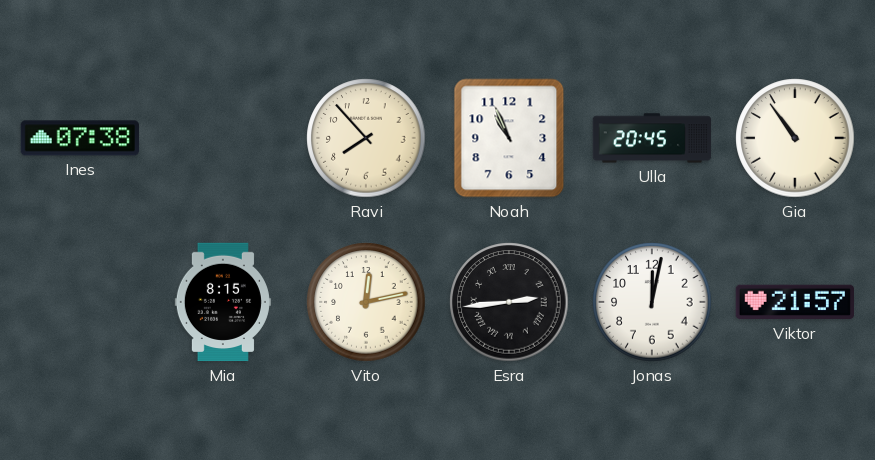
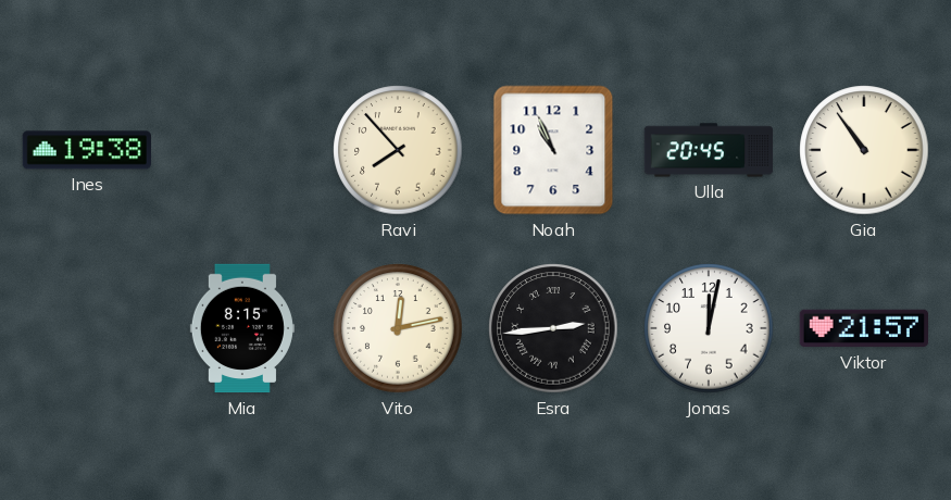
Ines: 07:38 -> 19:38
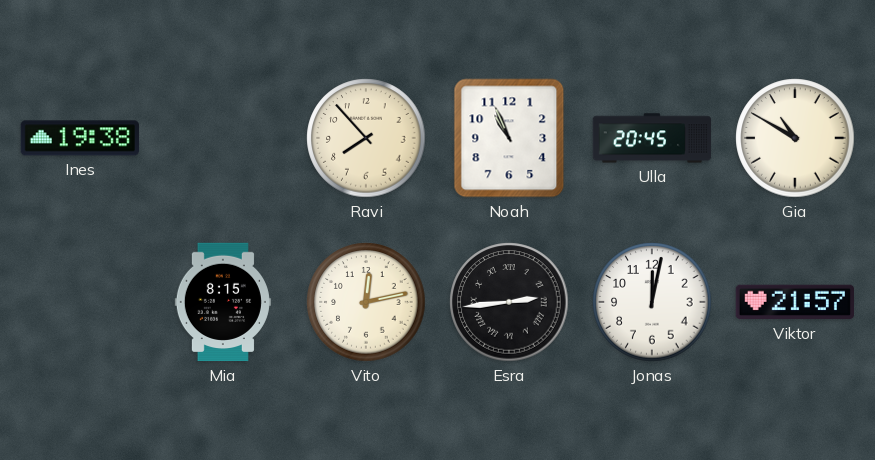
Gia: 10:54 -> 10:50
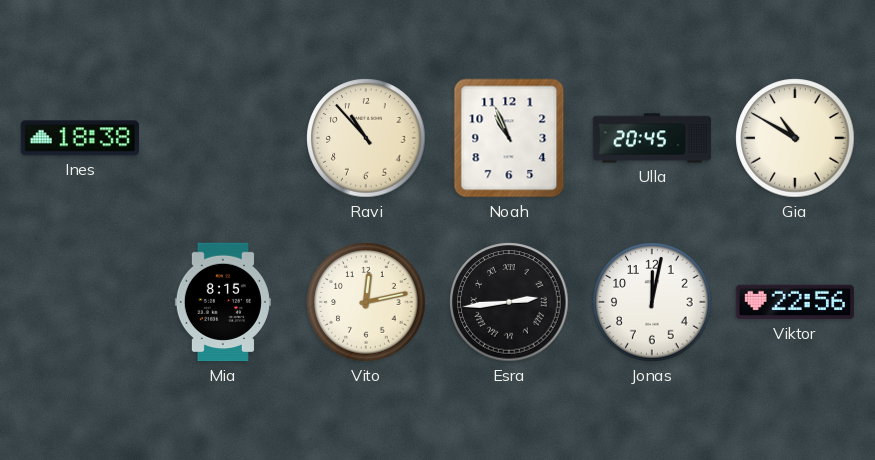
Ines: 19:38 -> 18:38
Ravi: 7:53 -> 10:53
Viktor: 21:57 -> 22:56
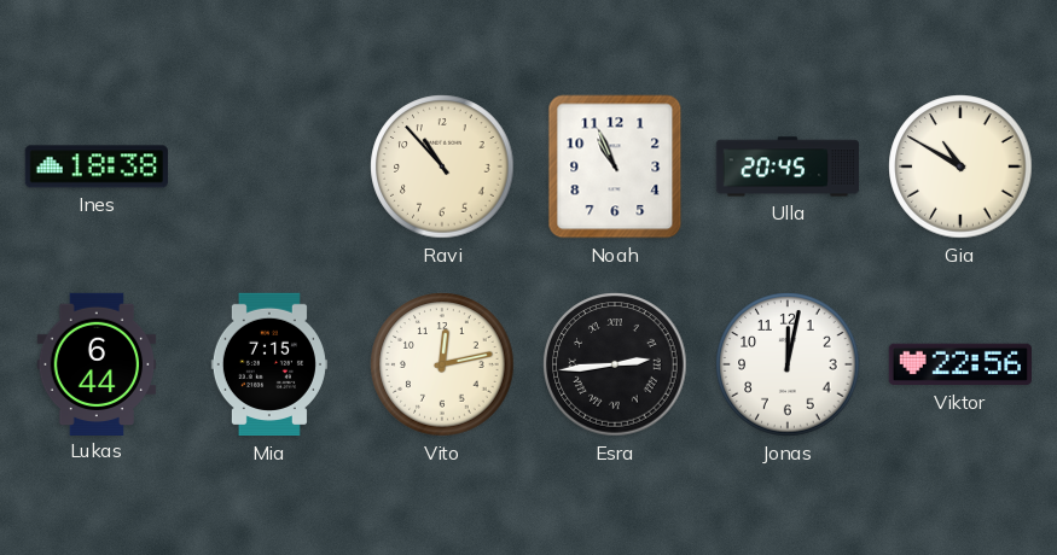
Lukas: none -> 6:44
Mia: 8:15 -> 7:15
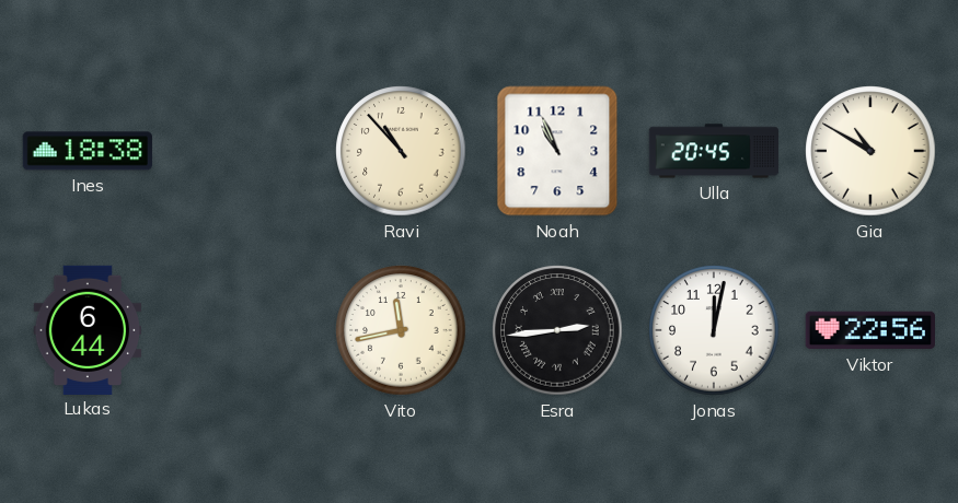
Mia: 7:15 -> none
Vito: 12:13 -> 11:43
